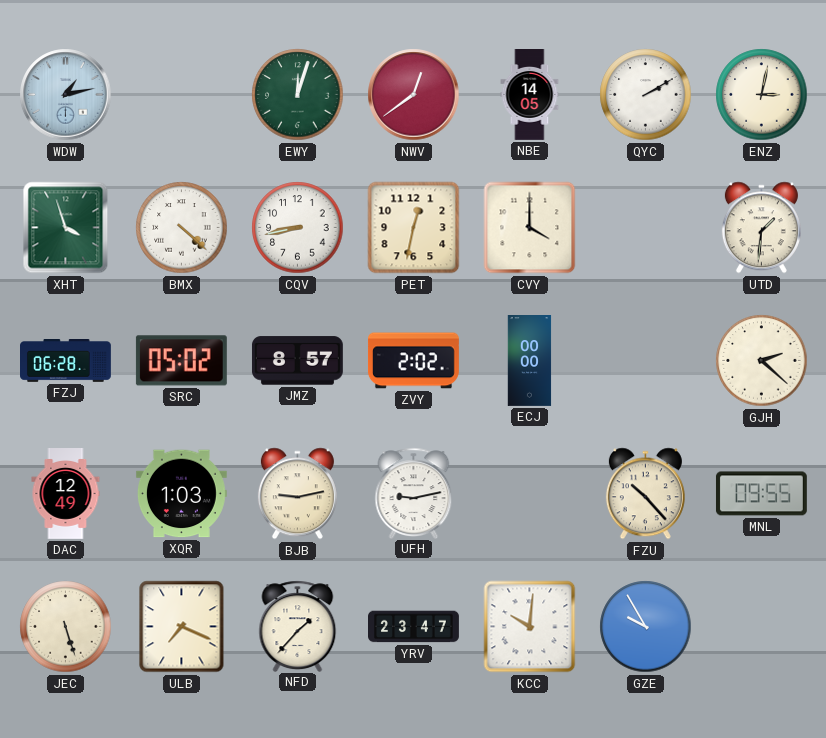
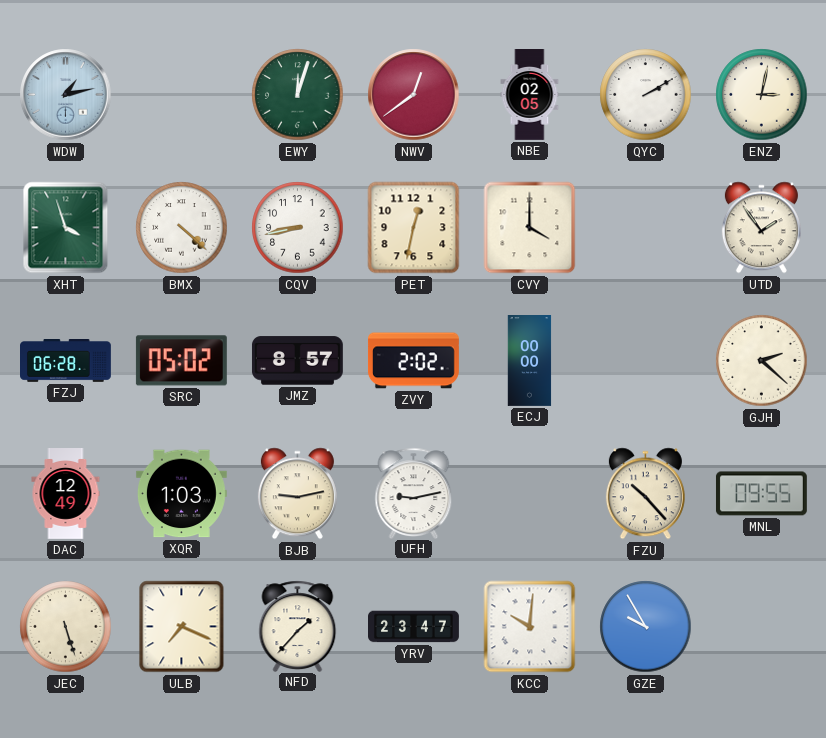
NBE: 14:05 -> 02:05
UTD: 1:31 -> 1:54
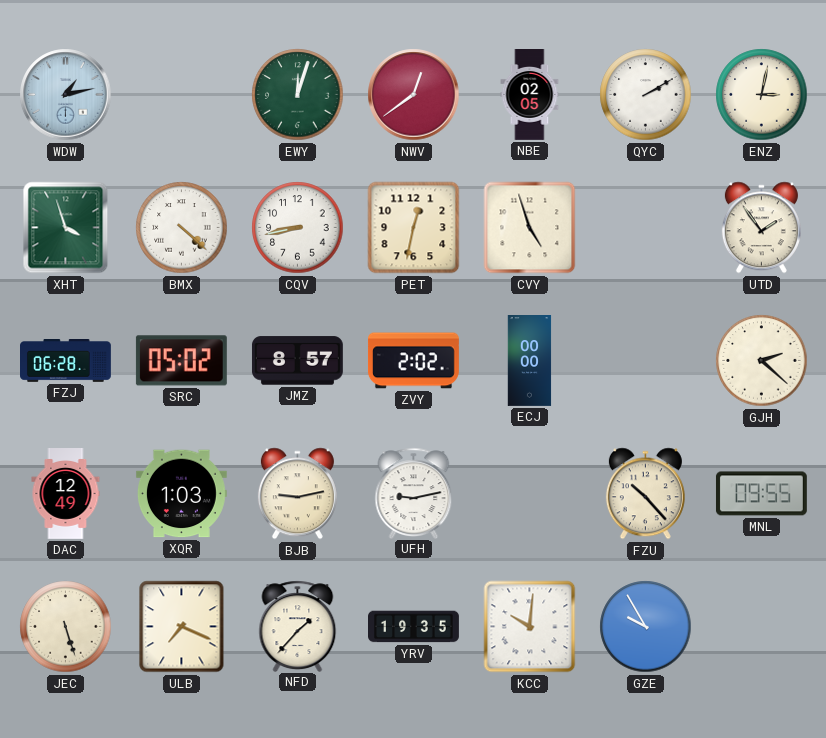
CVY: 4:00 -> 4:57
YRV: 23:47 -> 19:35
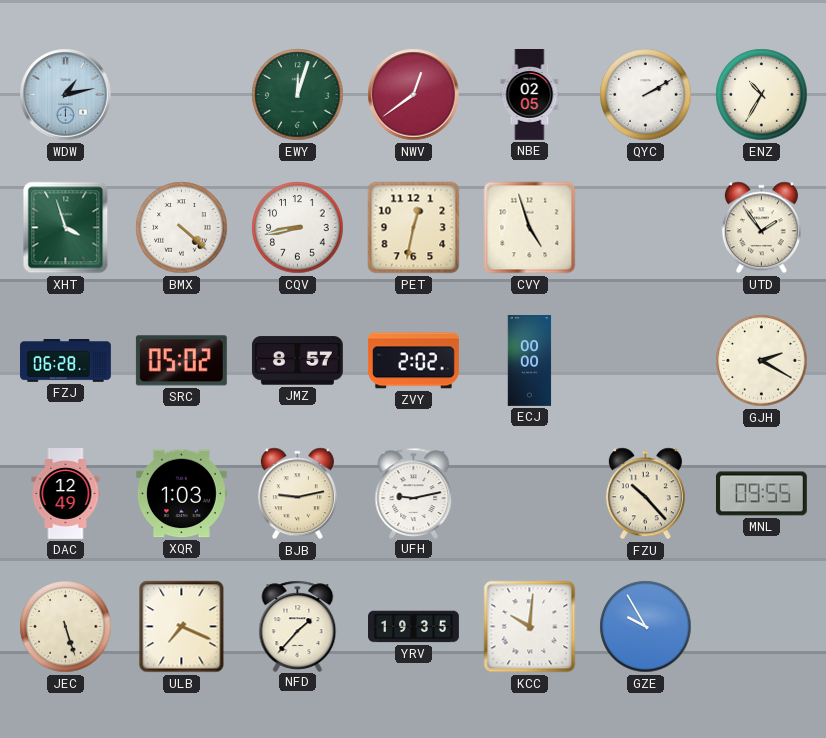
ENZ: 3:02 -> 10:35
GJH: 2:22 -> 2:20
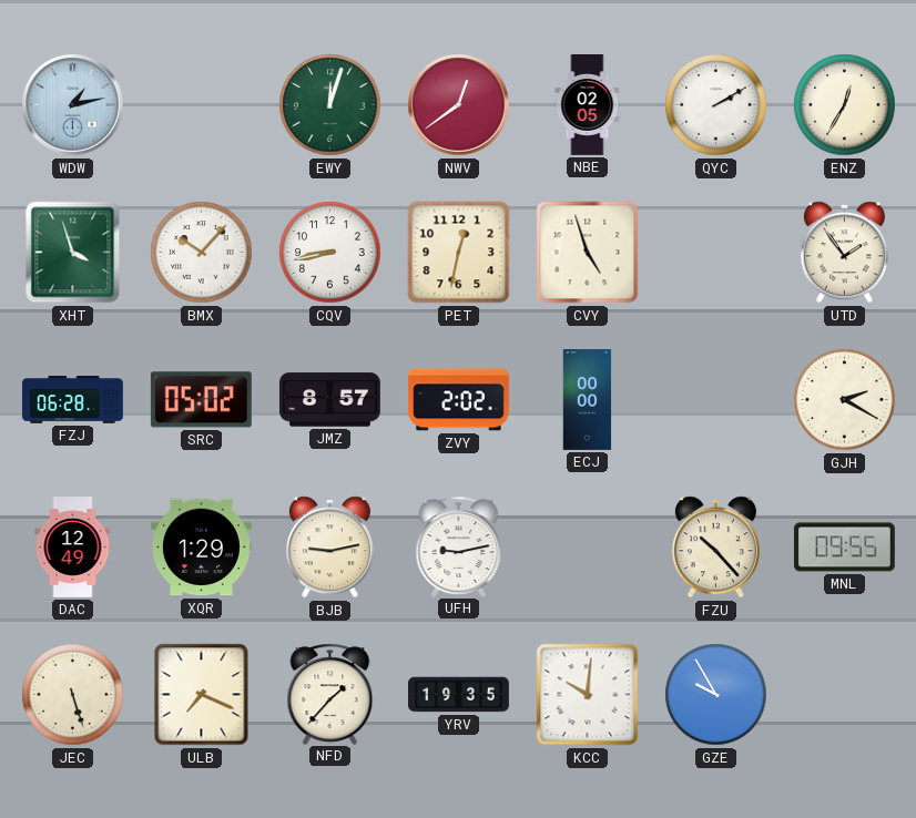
ENZ: 10:35 -> 12:35
BMX: 4:22 -> 10:07
XQR: 1:03 -> 1:29
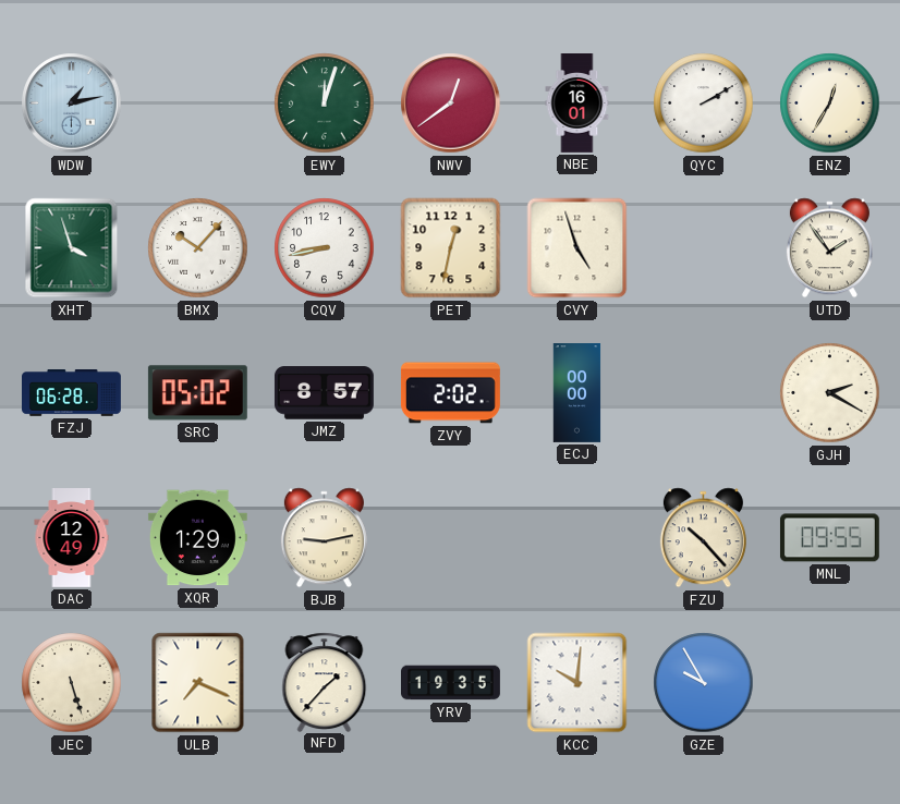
NBE: 02:05 -> 16:01
UFH: 9:13 -> none
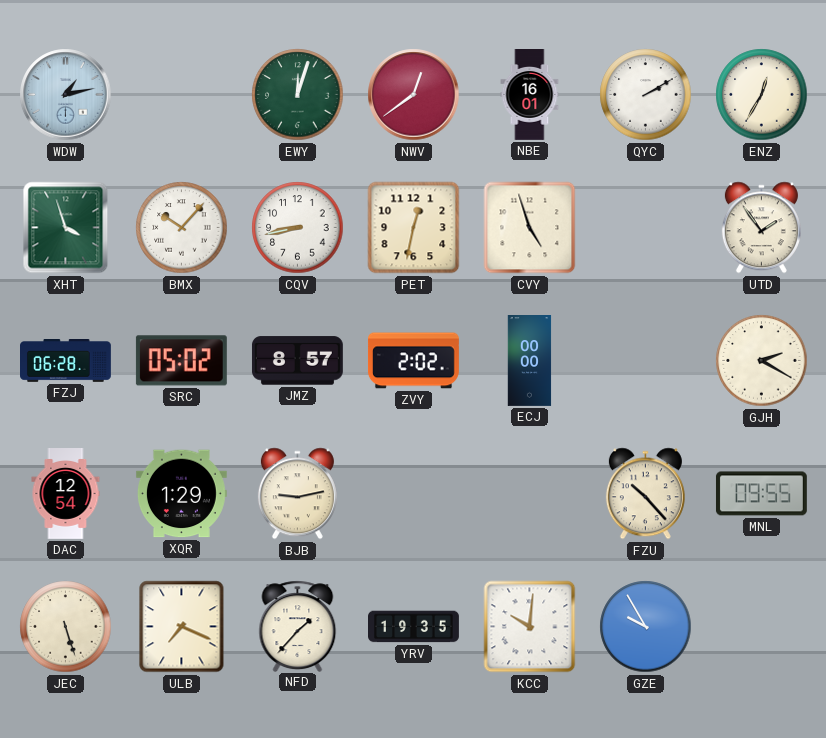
DAC: 12:49 -> 12:54
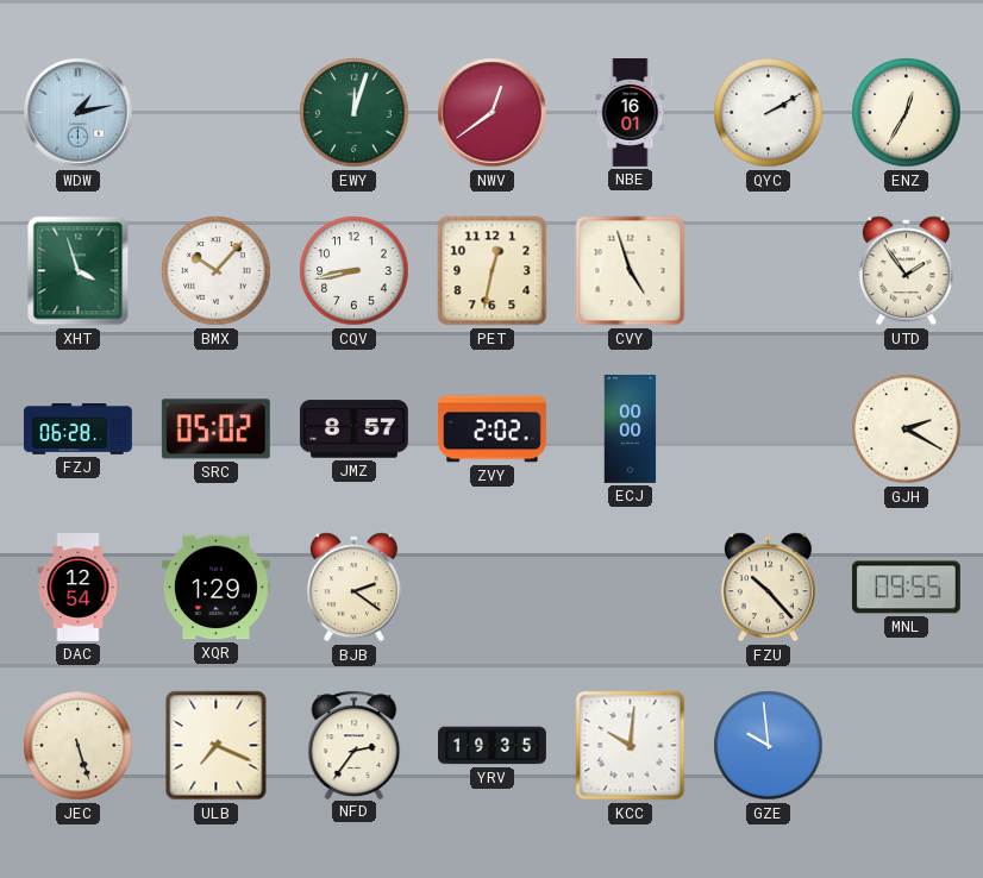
BJB: 9:13 -> 2:21
NFD: 1:37 -> 2:36
GZE: 9:55 -> 9:59
